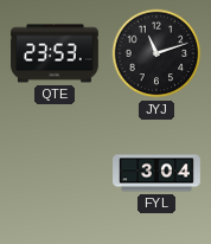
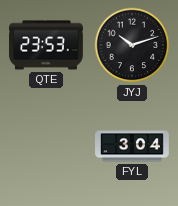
JYJ: 11:12 -> 10:12
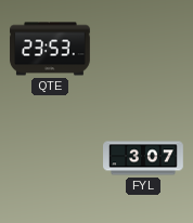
JYJ: 10:12 -> none
FYL: 3:04 -> 3:07
